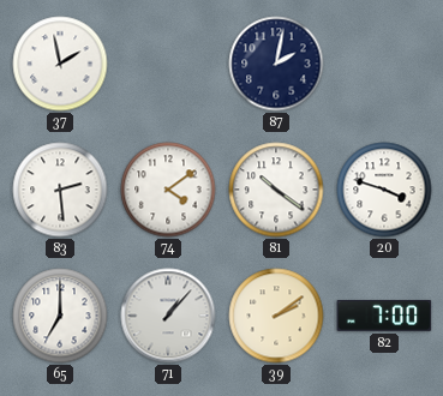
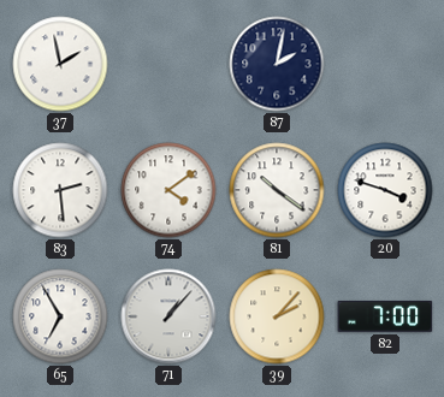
65: 7:00 -> 6:55
39: 2:09 -> 2:07
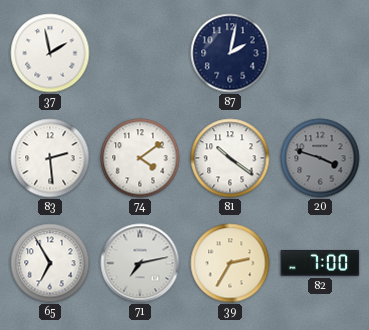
20 dial: white -> grey
71: 1:07 -> 7:13
39: 2:07 -> 2:35
